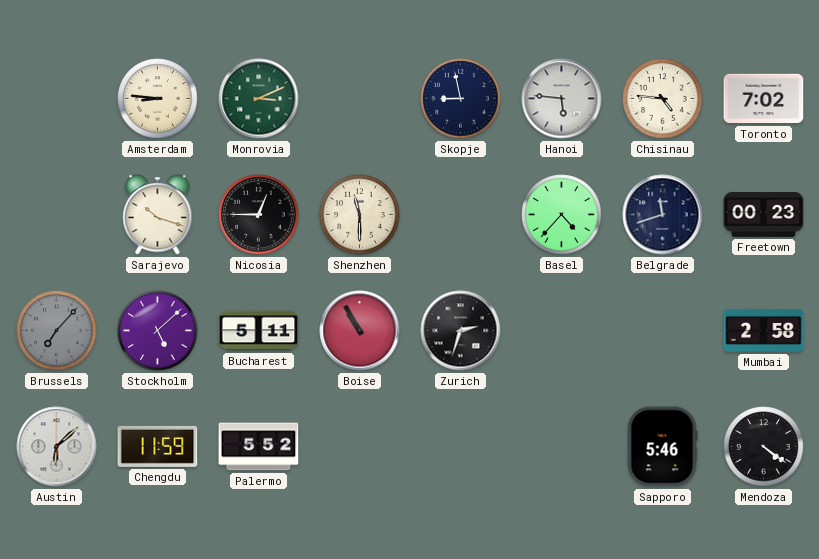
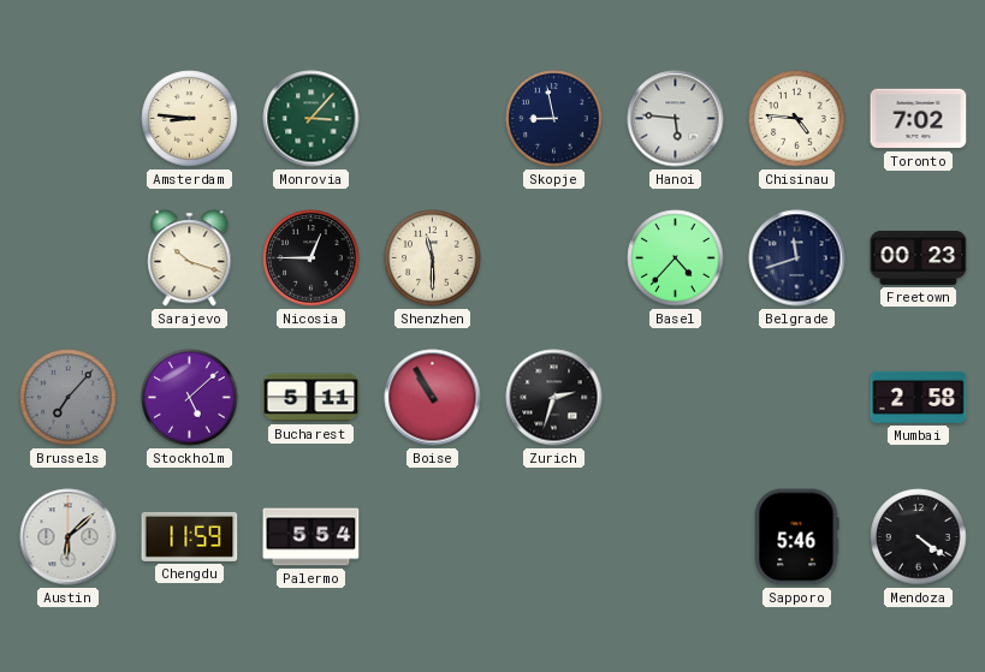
Monrovia: 3:11 -> 3:07
Palermo: 5:52 -> 5:54
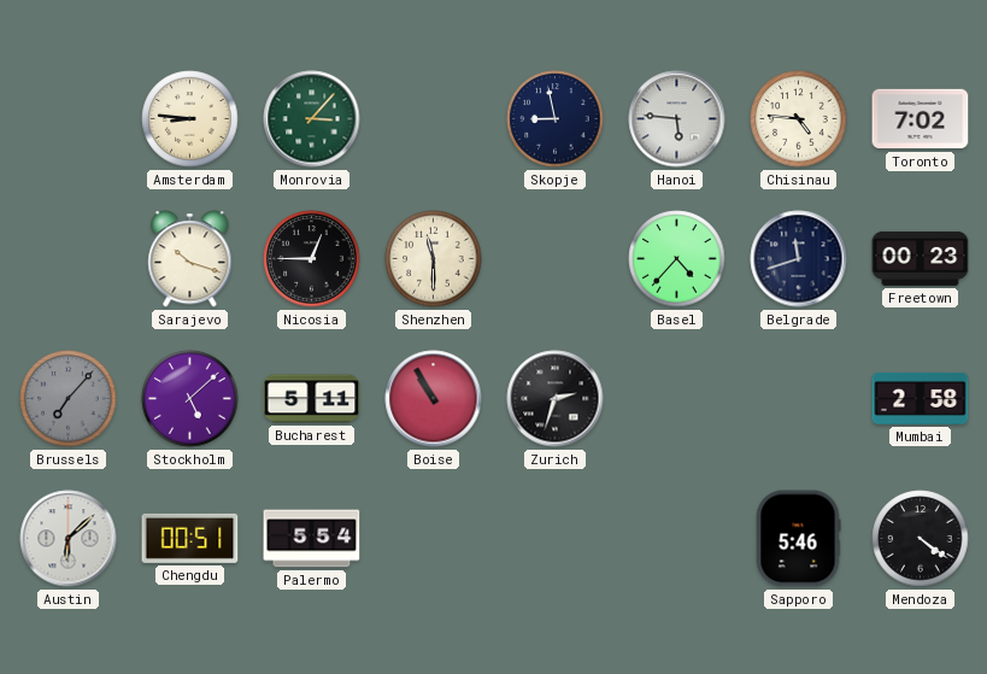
Chengdu: 11:59 -> 00:51
